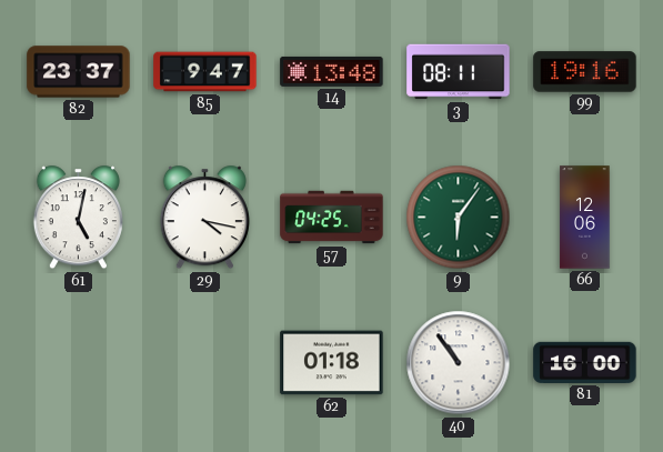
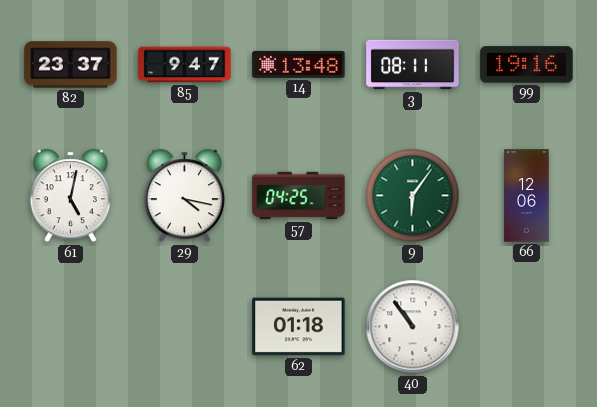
81: 16:00 -> none
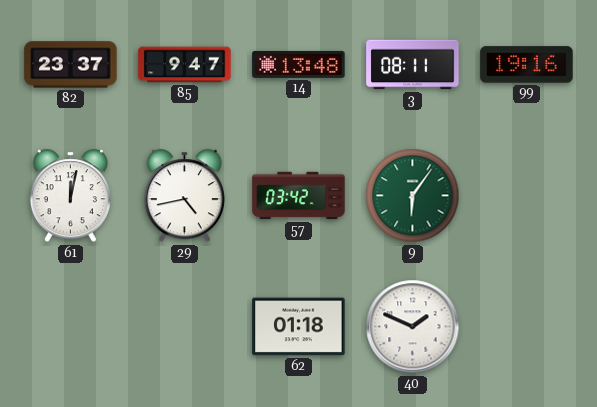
61: 5:02 -> 12:02
29: 4:17 -> 4:43
57: 04:25 -> 03:42
66: 12:06 -> none
40: 10:54 -> 1:49
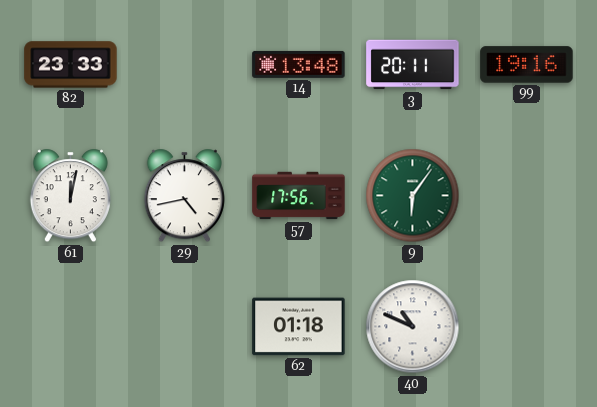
82: 23:37 -> 23:33
85: 9:47 -> none
3: 08:11 -> 20:11
57: 03:42 -> 17:56
40: 1:49 -> 10:49
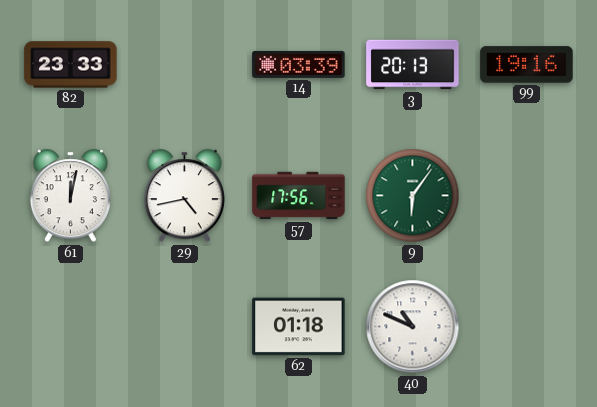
14: 13:48 -> 03:39
3: 20:11 -> 20:13
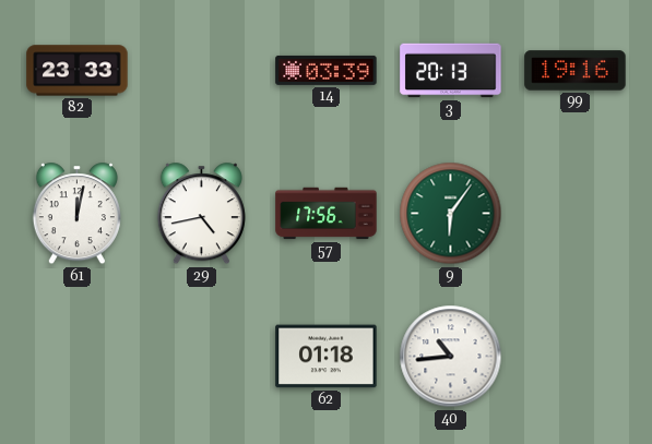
40: 10:49 -> 10:44
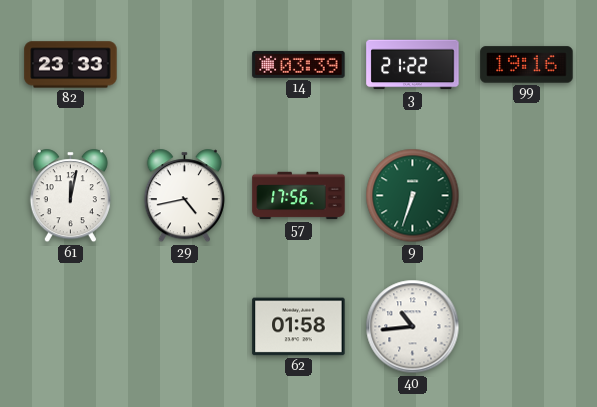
3: 20:13 -> 21:22
9: 6:06 -> 6:33
62: 01:18 -> 01:58
